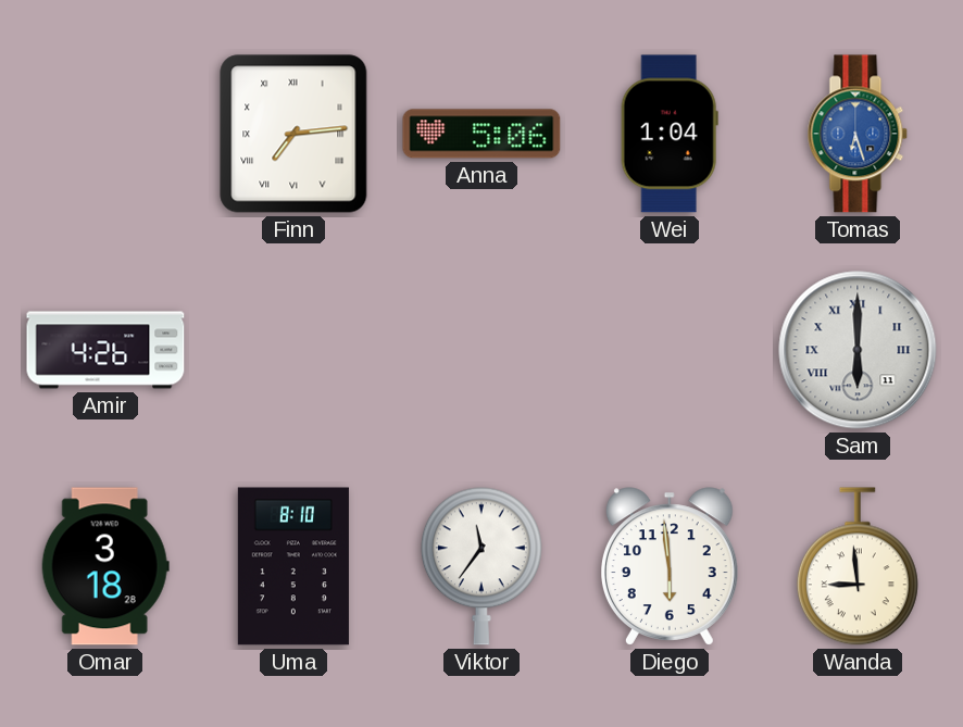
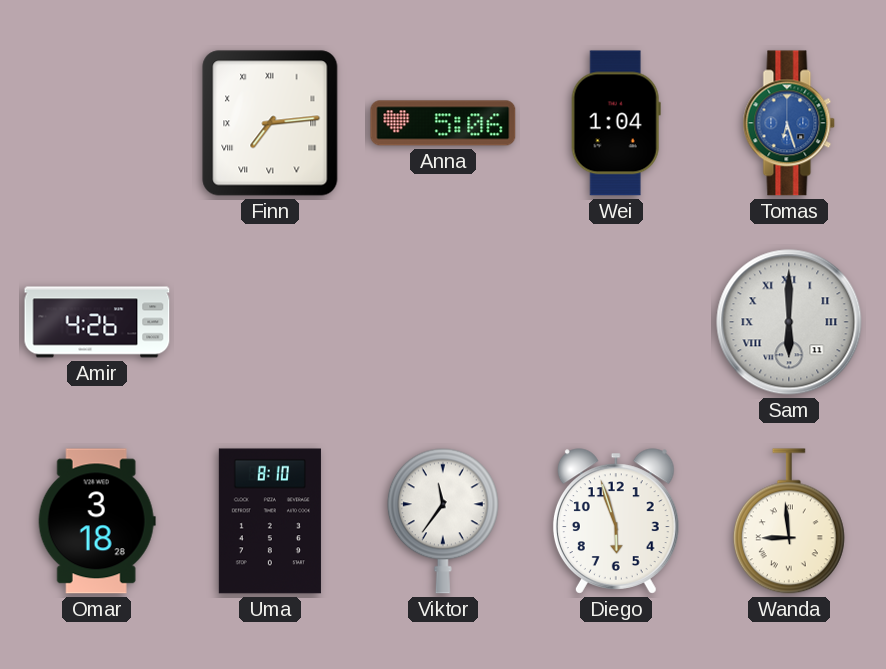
Diego: 5:59 -> 5:57
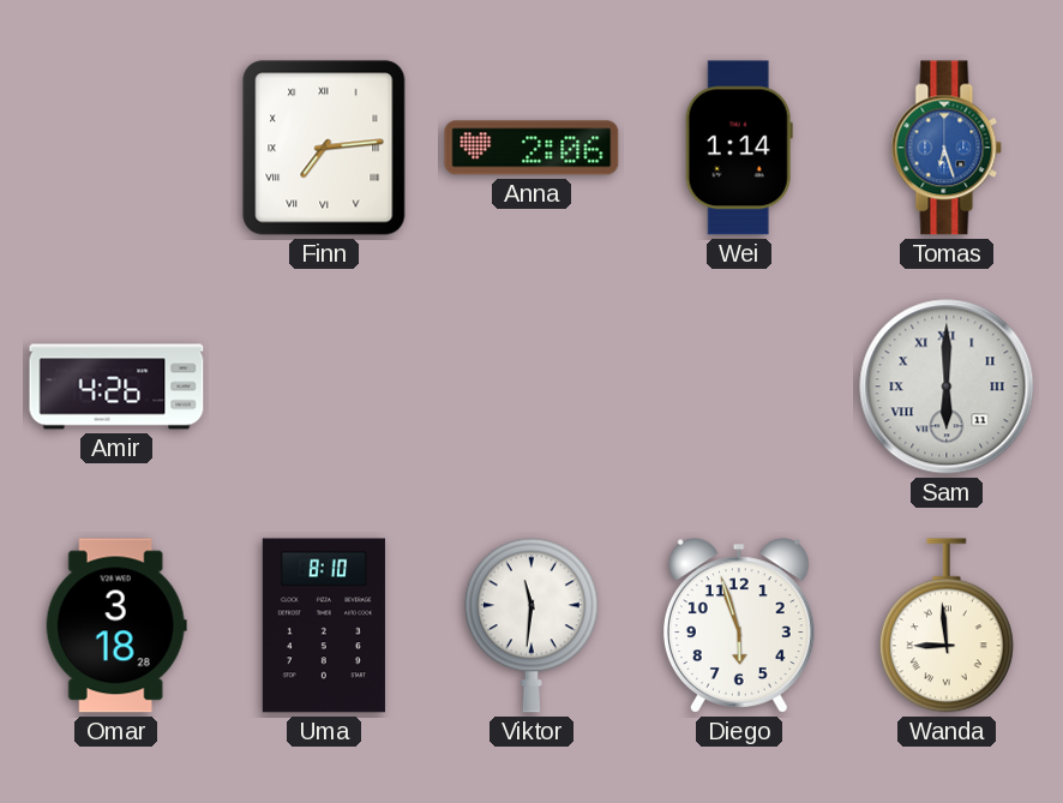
Anna: 5:06 -> 2:06
Wei: 1:04 -> 1:14
Viktor: 11:36 -> 11:31
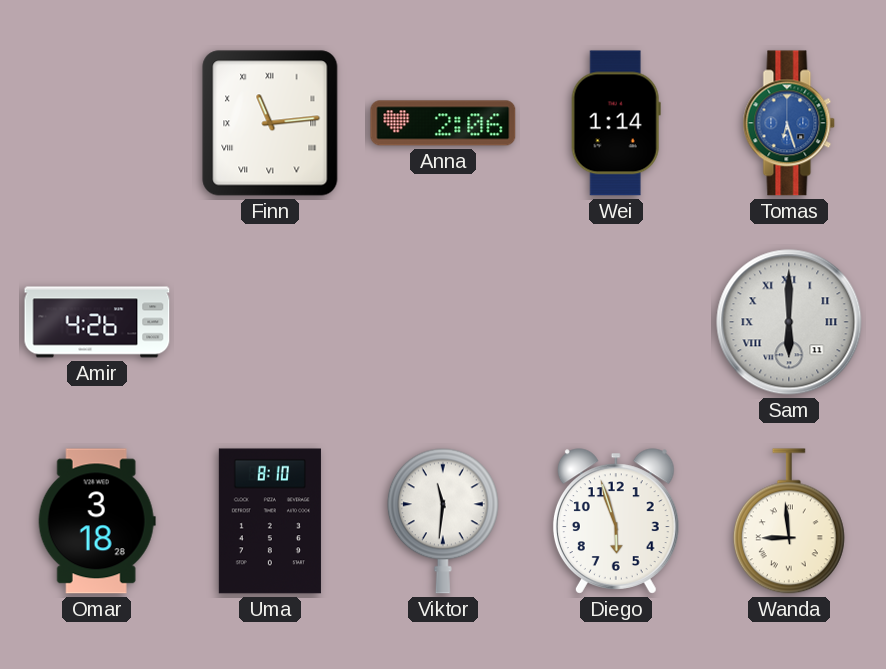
Finn: 7:14 -> 11:14
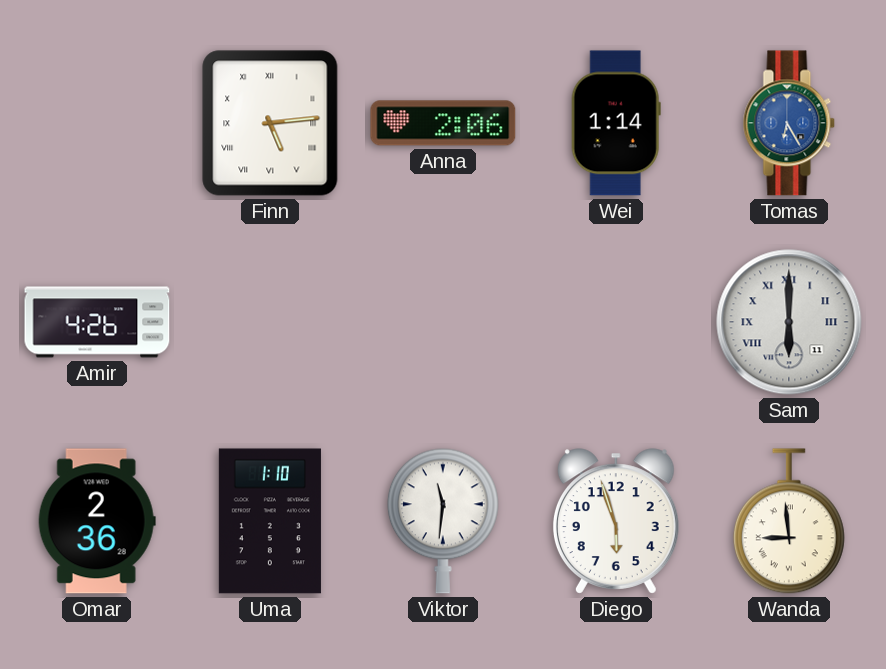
Finn: 11:14 -> 5:14
Tomas: 6:27 -> 6:25
Omar: 3:18 -> 2:36
Uma: 8:10 -> 1:10
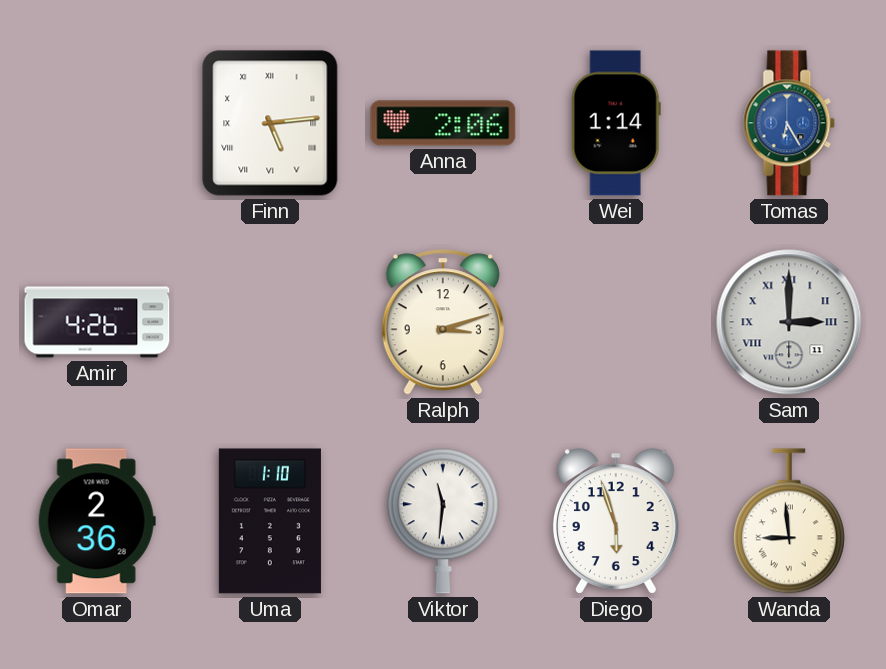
Ralph: none -> 3:12
Sam: 6:00 -> 3:00
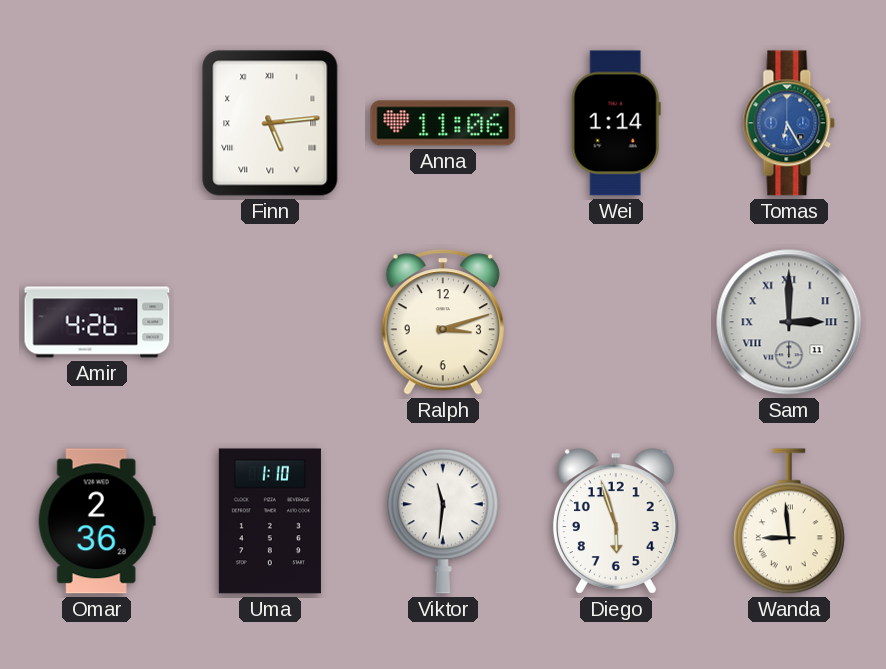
Anna: 2:06 -> 11:06
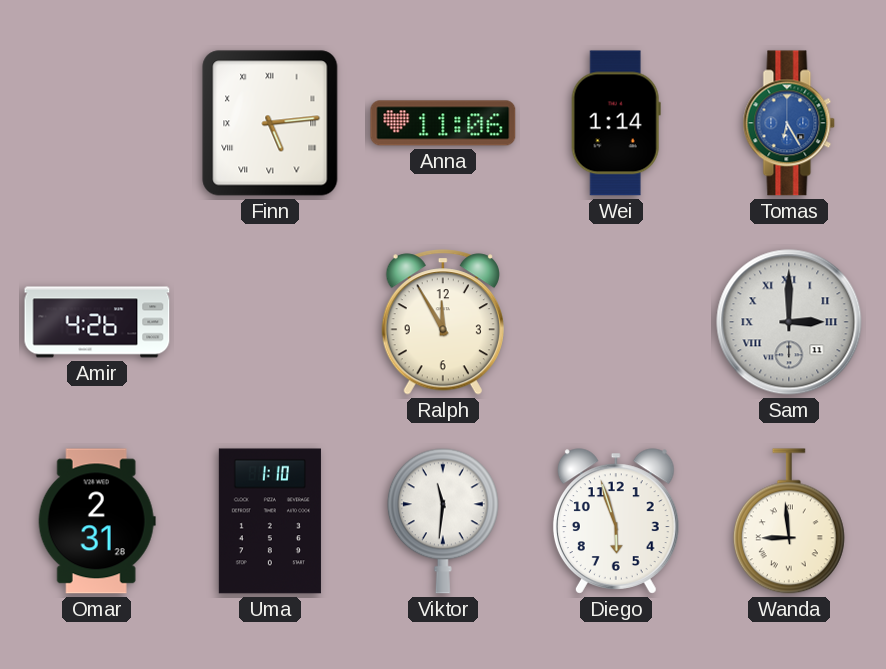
Ralph: 3:12 -> 11:55
Omar: 2:36 -> 2:31
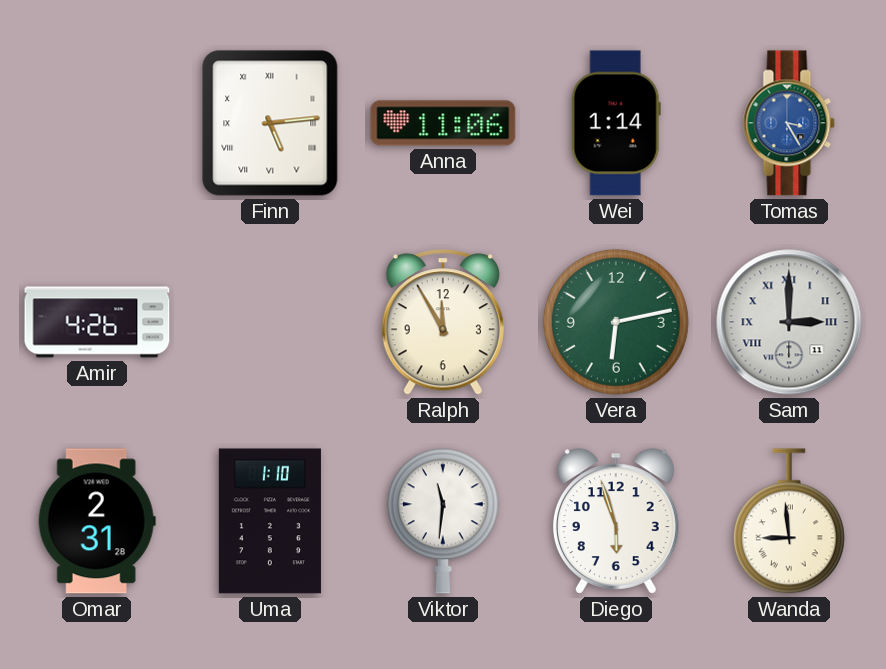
Tomas: 6:25 -> 3:25
Vera: none -> 6:13
